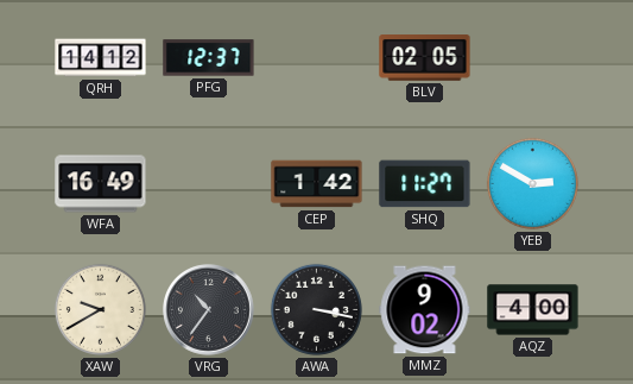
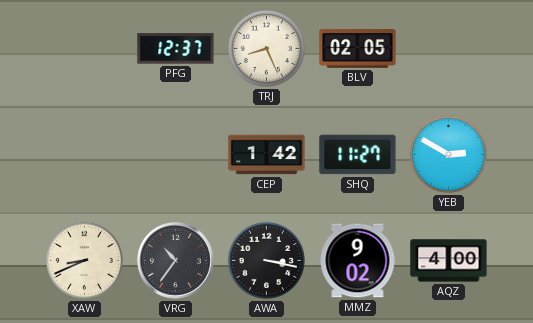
QRH: 14:12 -> none
TRJ: none -> 8:26
WFA: 16:49 -> none
XAW: 9:40 -> 8:41
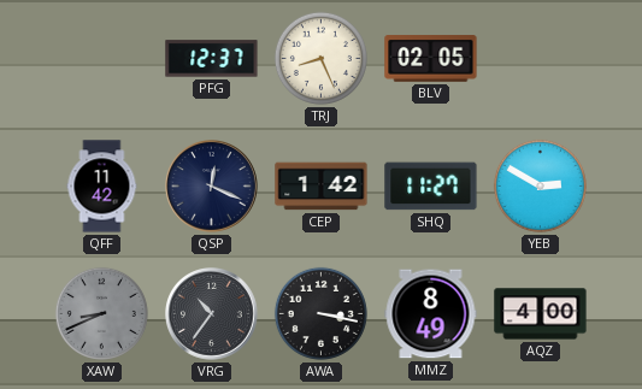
QFF: none -> 11:42
QSP: none -> 12:19
XAW dial: cream -> grey
MMZ: 9:02 -> 8:49
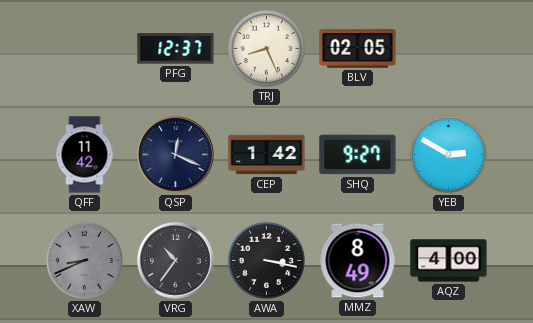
SHQ: 11:27 -> 9:27
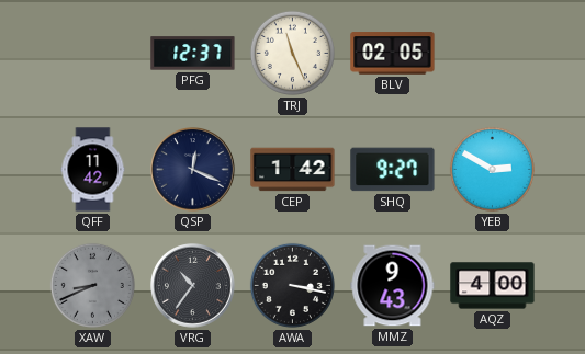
TRJ: 8:26 -> 11:26
MMZ: 8:49 -> 9:43
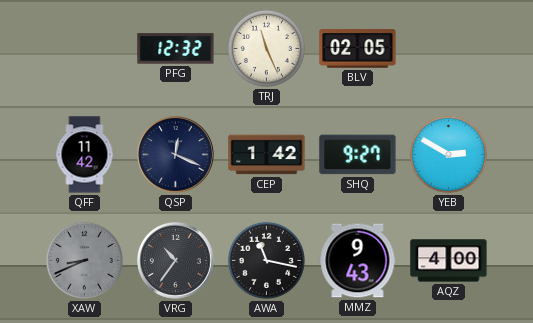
PFG: 12:37 -> 12:32
AWA: 3:17 -> 11:17
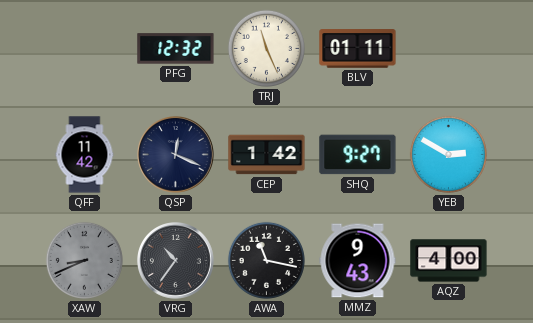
BLV: 02:05 -> 01:11
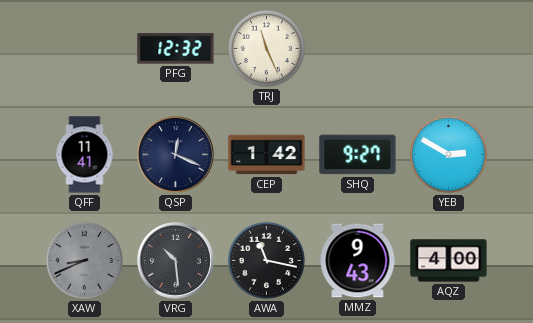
BLV: 01:11 -> none
QFF: 11:42 -> 11:41
VRG: 10:36 -> 10:29
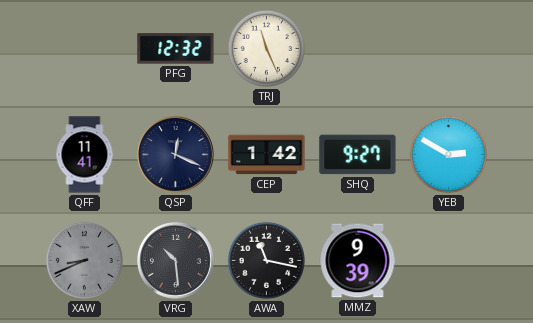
MMZ: 9:43 -> 9:39
AQZ: 4:00 -> none
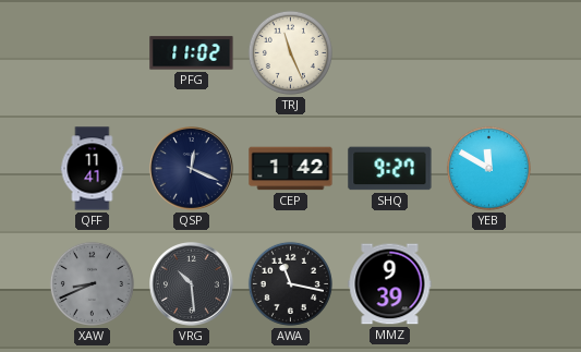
PFG: 12:32 -> 11:02
YEB: 2:50 -> 11:50
